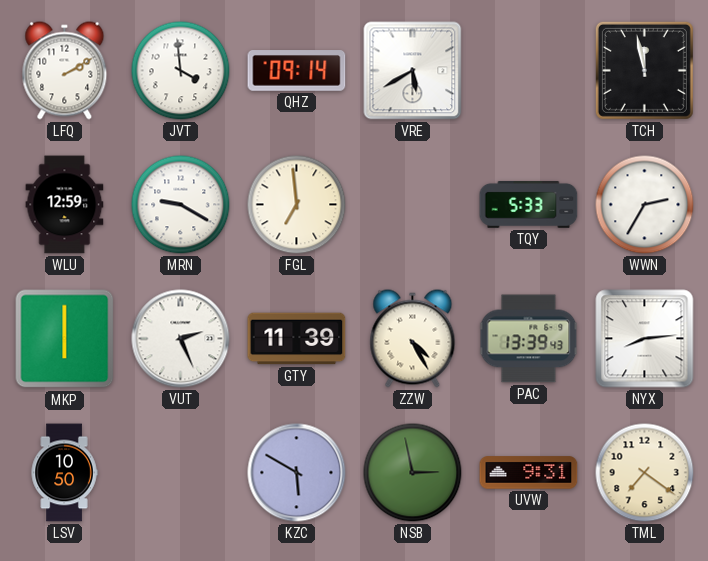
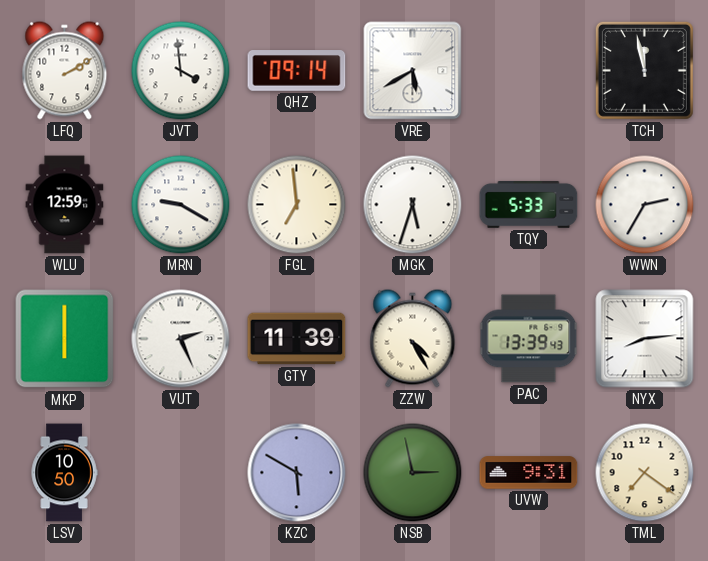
MGK: none -> 5:33
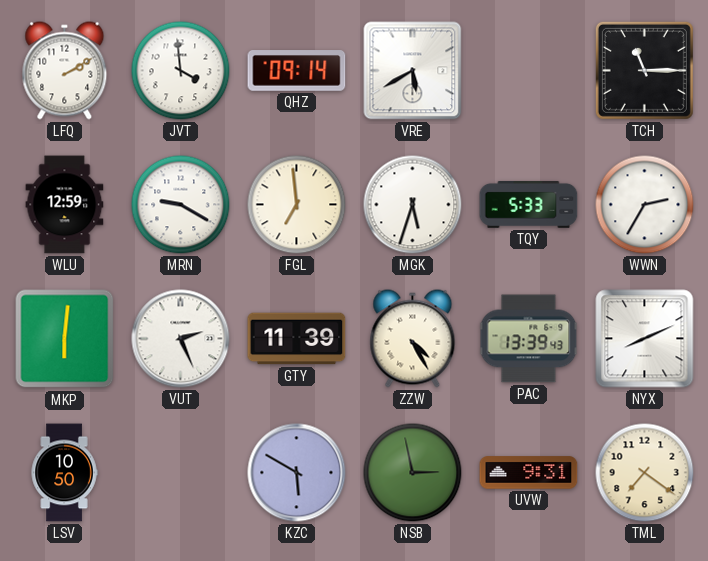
TCH: 11:58 -> 11:15
MKP: 6:00 -> 6:01
NYX: 8:14 -> 8:11
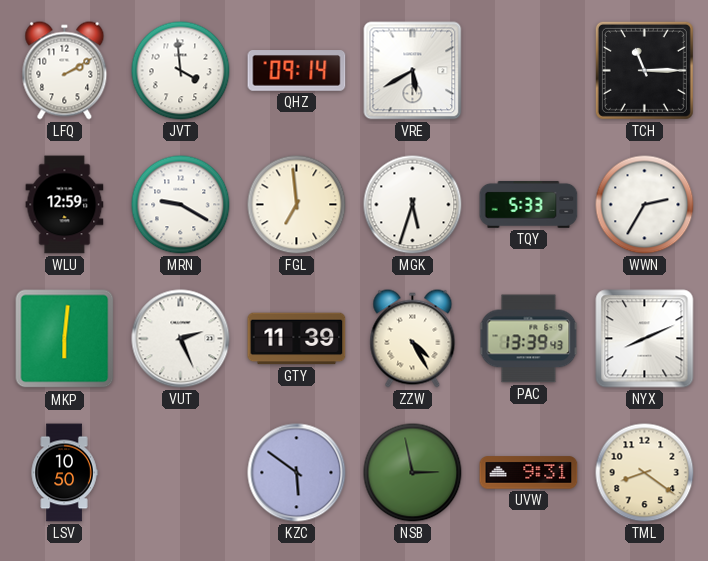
KZC: 5:50 -> 5:51
TML: 7:21 -> 8:21
